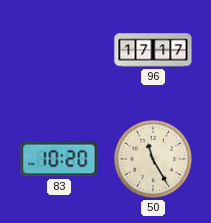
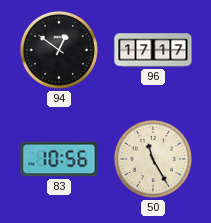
94: none -> 12:51
83: 10:20 -> 10:56
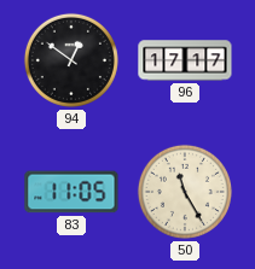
83: 10:56 -> 11:05
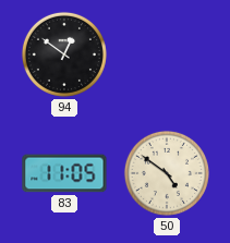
96: 17:17 -> none
50: 11:25 -> 4:51
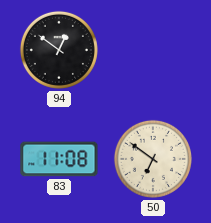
83: 11:05 -> 11:08
50: 4:51 -> 6:51
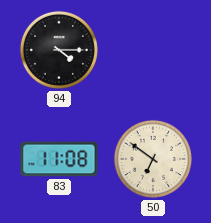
94: 12:51 -> 4:15
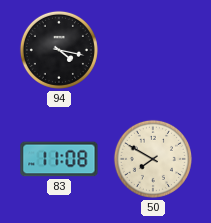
94: 4:15 -> 4:17
50: 6:51 -> 7:50
